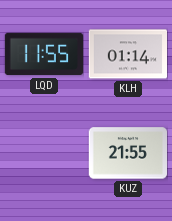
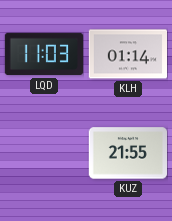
LQD: 11:55 -> 11:03
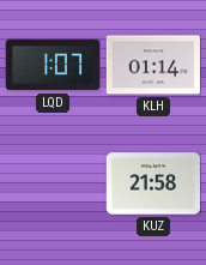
LQD: 11:03 -> 1:07
KUZ: 21:55 -> 21:58
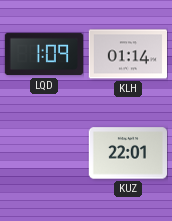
LQD: 1:07 -> 1:09
KUZ: 21:58 -> 22:01
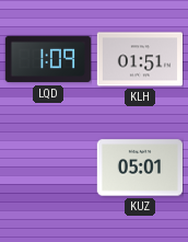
KLH: 01:14 -> 01:51
KUZ: 22:01 -> 05:01
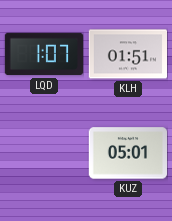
LQD: 1:09 -> 1:07
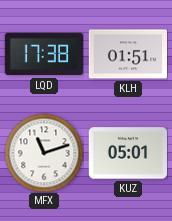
LQD: 1:07 -> 17:38
MFX: none -> 11:12
